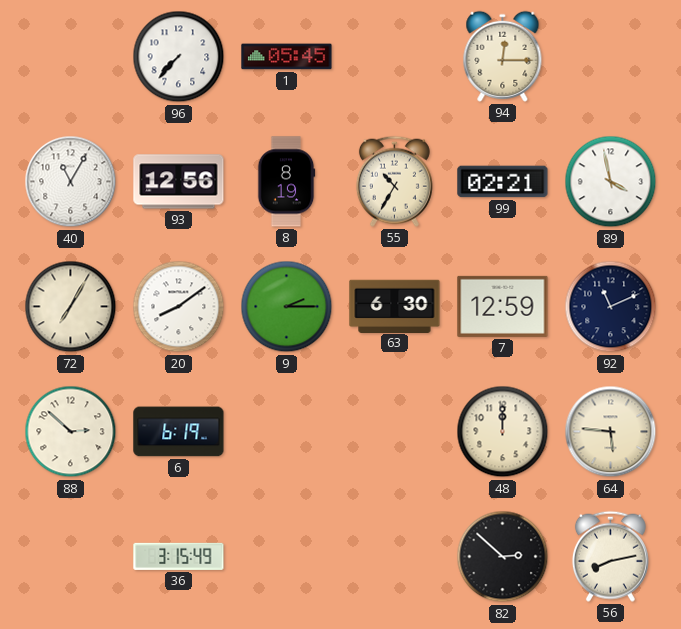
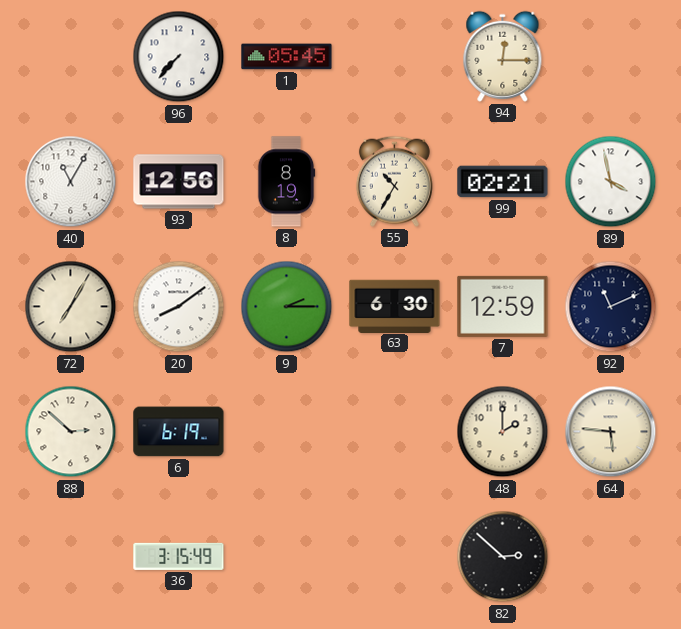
48: 12:00 -> 2:00
56: 8:13 -> none
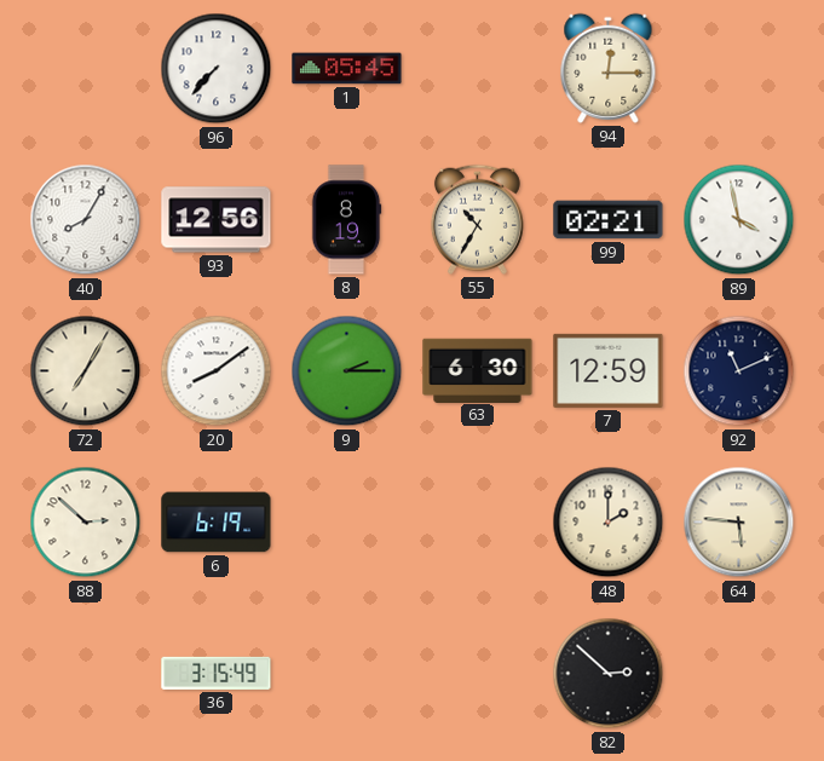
40: 11:05 -> 8:05
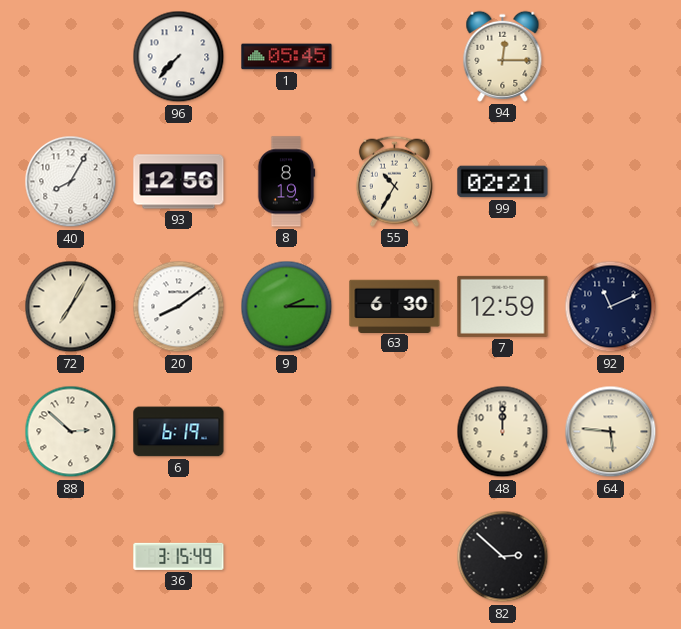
89: 3:58 -> none
48: 2:00 -> 12:00
